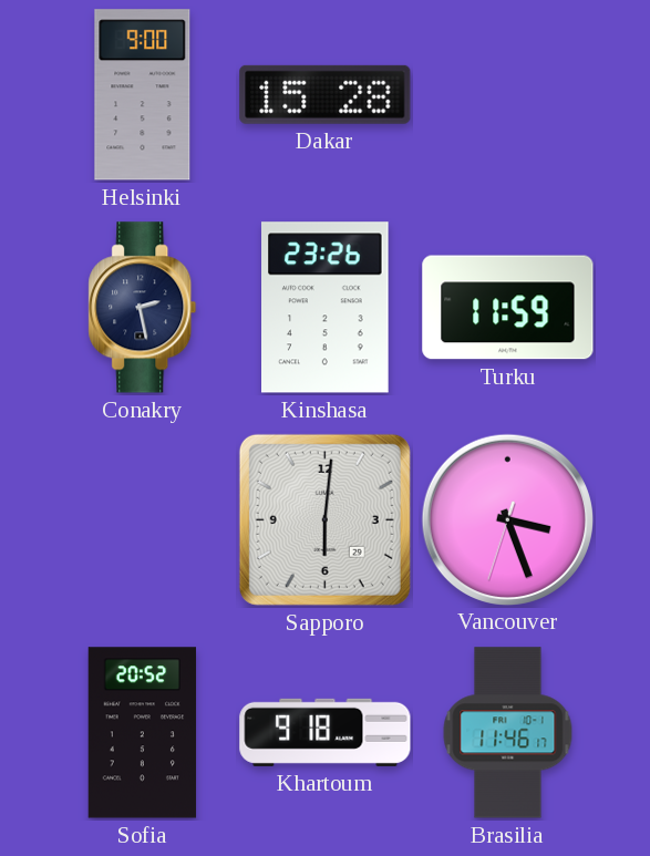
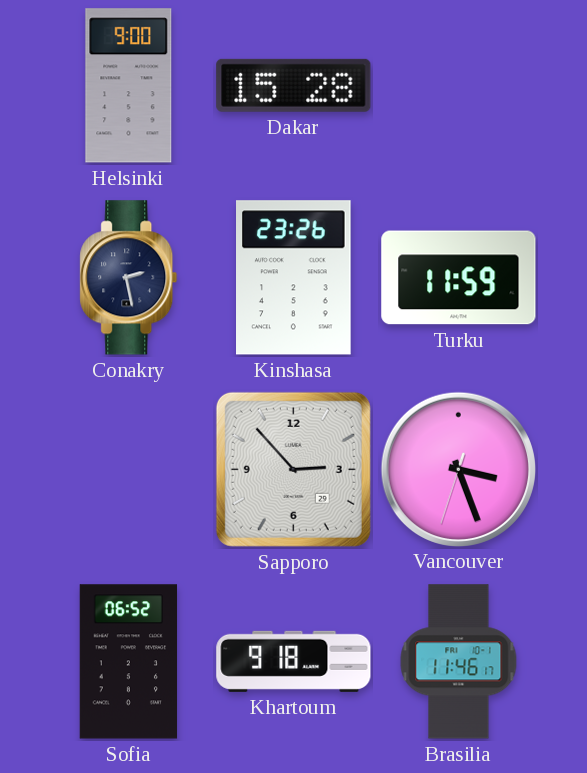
Sapporo: 6:01 -> 2:53
Sofia: 20:52 -> 06:52
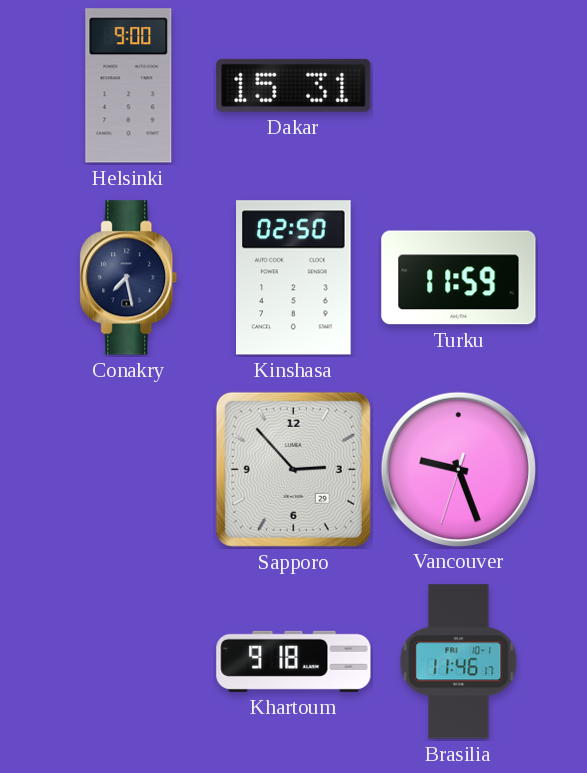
Dakar: 15:28 -> 15:31
Conakry: 2:28 -> 7:28
Kinshasa: 23:26 -> 02:50
Vancouver: 3:26 -> 9:26
Sofia: 06:52 -> none
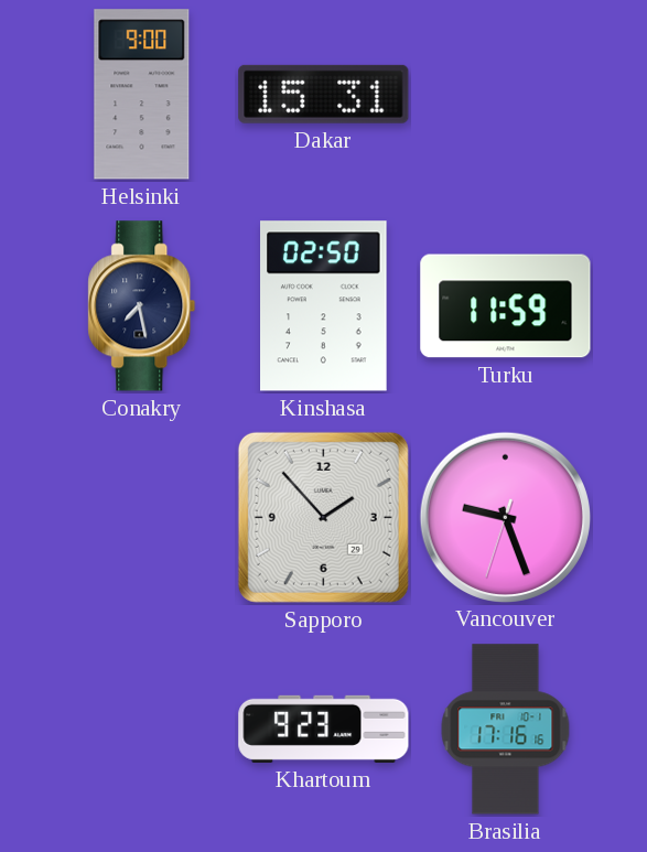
Sapporo: 2:53 -> 1:53
Khartoum: 9:18 -> 9:23
Brasilia: 11:46 -> 17:16
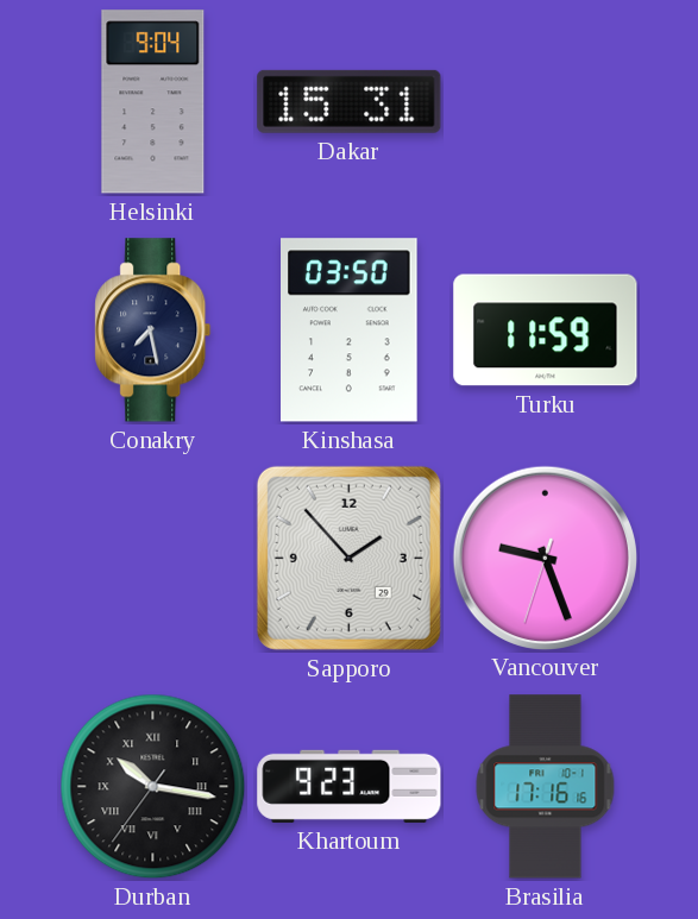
Helsinki: 9:00 -> 9:04
Kinshasa: 02:50 -> 03:50
Durban: none -> 10:16
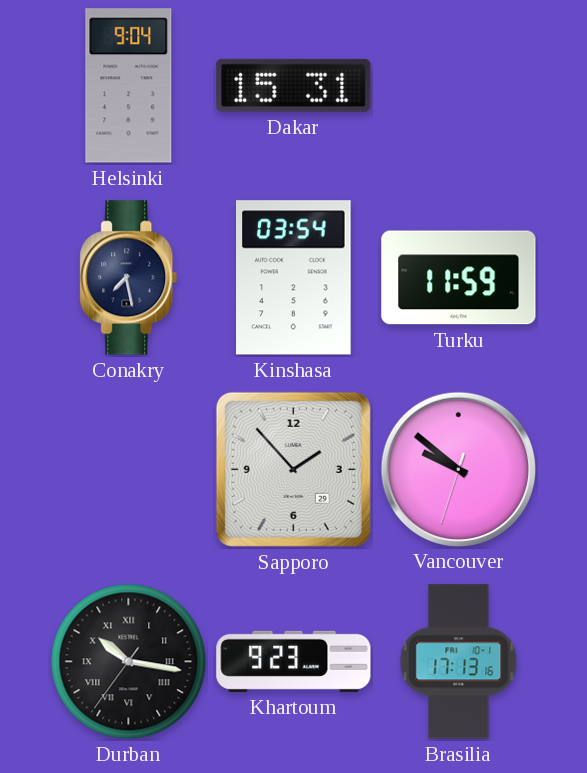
Kinshasa: 03:50 -> 03:54
Vancouver: 9:26 -> 9:51
Brasilia: 17:16 -> 17:13
